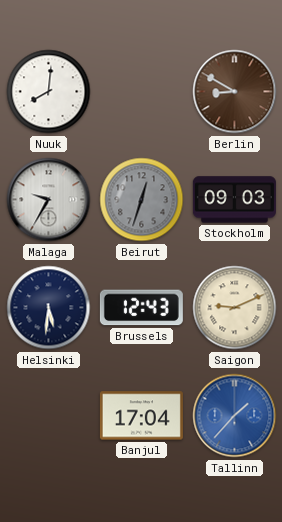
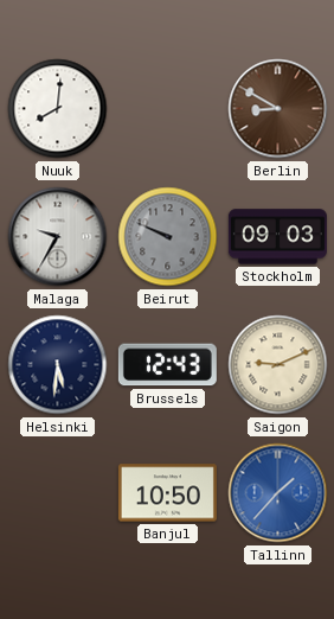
Beirut: 12:33 -> 9:49
Banjul: 17:04 -> 10:50
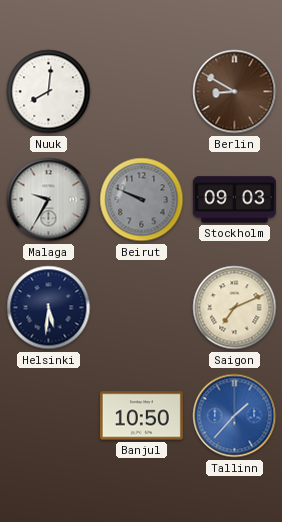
Brussels: 12:43 -> none
Saigon: 9:11 -> 7:11
